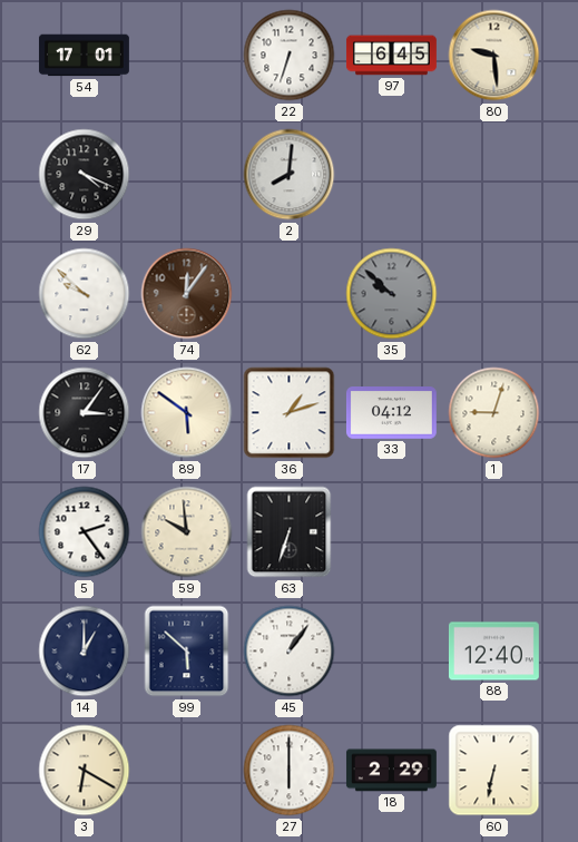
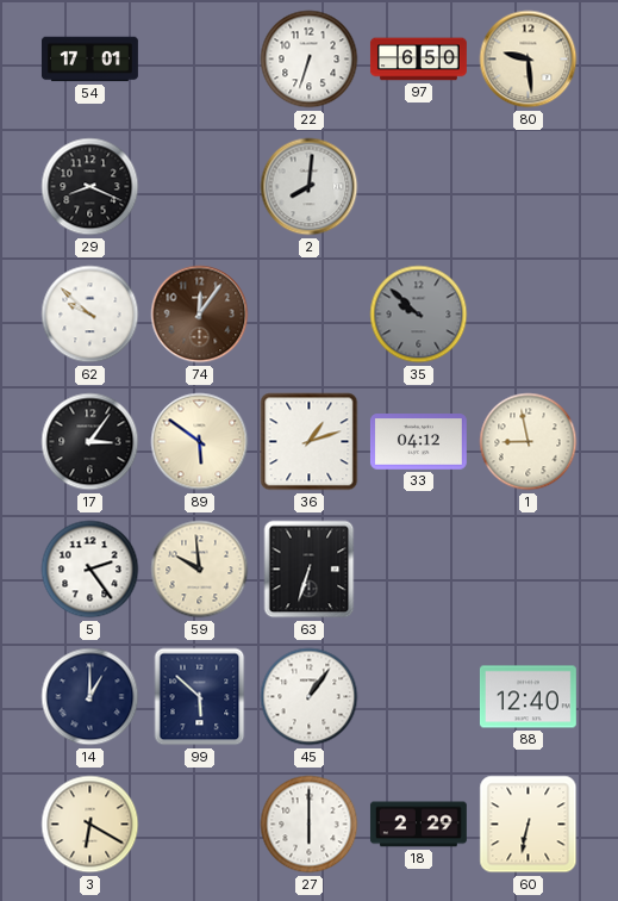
97: 6:45 -> 6:50
29: 4:19 -> 8:19
1: 9:03 -> 8:58
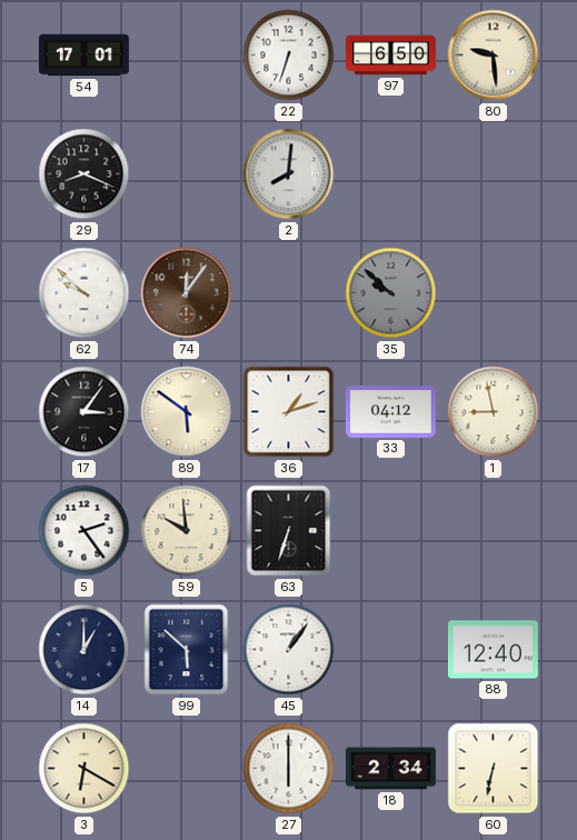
18: 2:29 -> 2:34
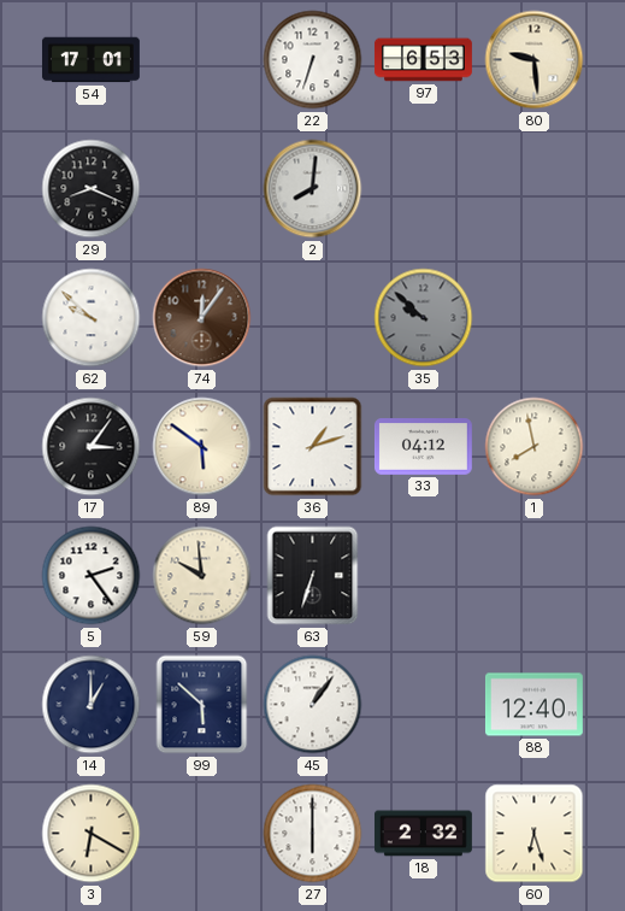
97: 6:50 -> 6:53
1: 8:58 -> 7:58
18: 2:34 -> 2:32
60: 6:32 -> 6:27
